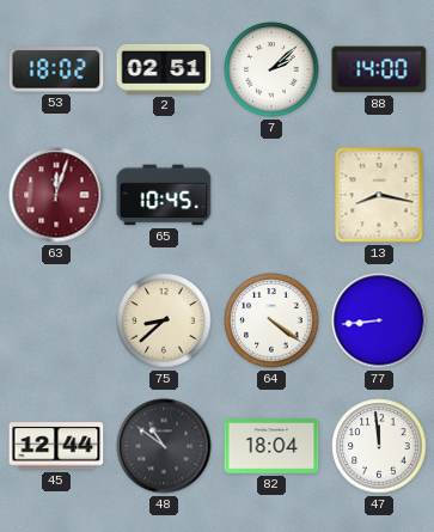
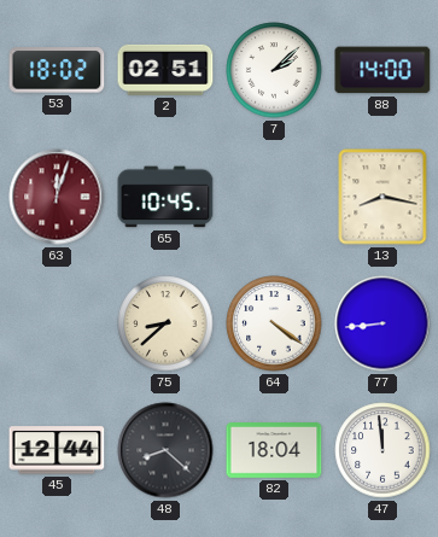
48: 10:51 -> 8:22
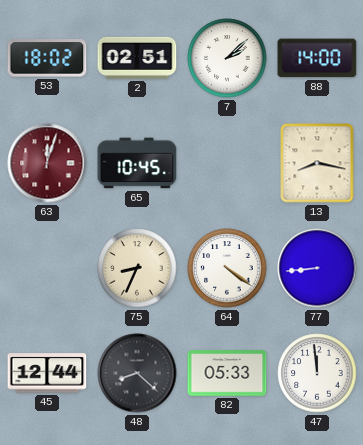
75: 8:38 -> 8:34
82: 18:04 -> 05:33
